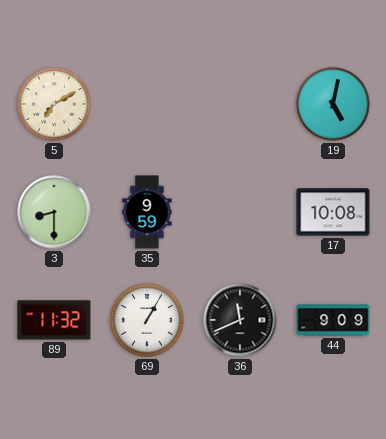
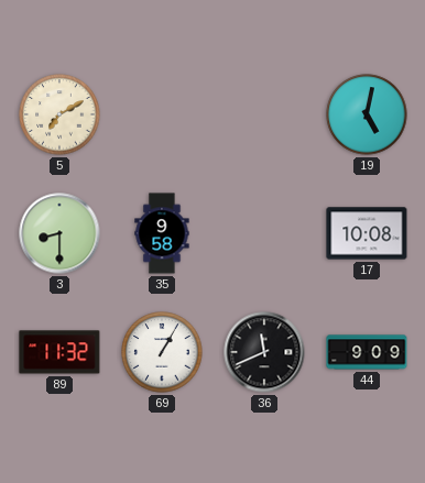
35: 9:59 -> 9:58
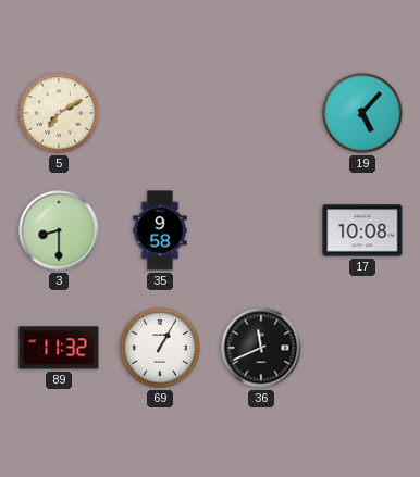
19: 5:02 -> 5:07
44: 9:09 -> none
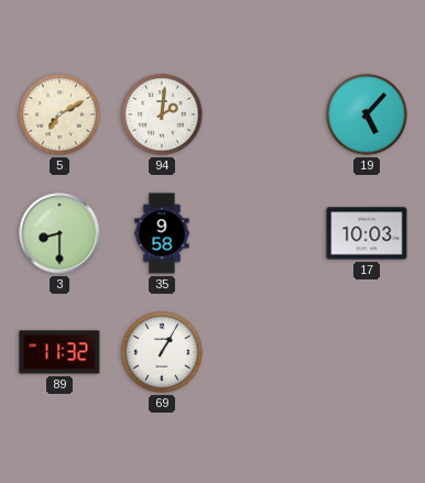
94: none -> 2:01
17: 10:08 -> 10:03
36: 11:41 -> none
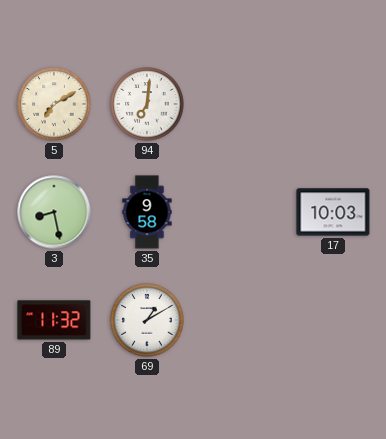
94: 2:01 -> 7:01
19: 5:07 -> none
3: 8:30 -> 8:28
69: 1:05 -> 1:10
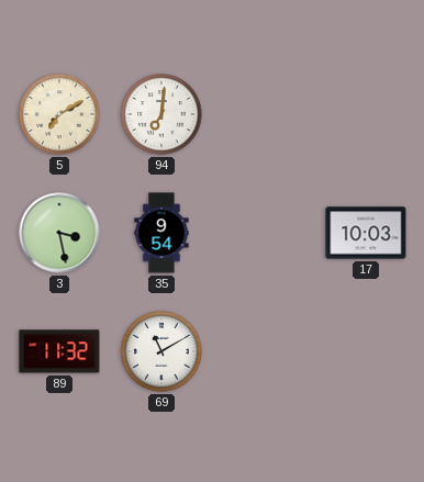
3: 8:28 -> 3:28
35: 9:58 -> 9:54
69: 1:10 -> 11:10
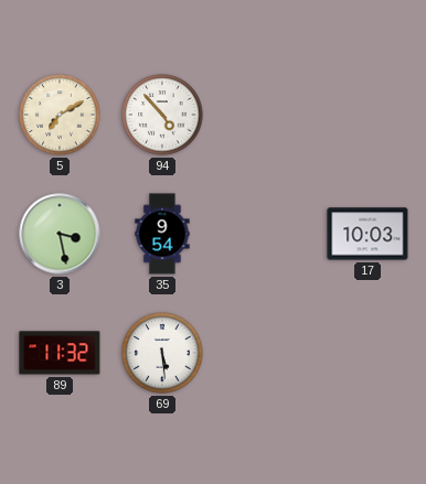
94: 7:01 -> 4:53
69: 11:10 -> 5:29
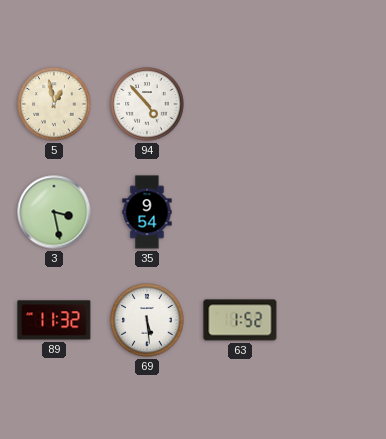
5: 7:10 -> 12:58
17: 10:03 -> none
63: none -> 1:52
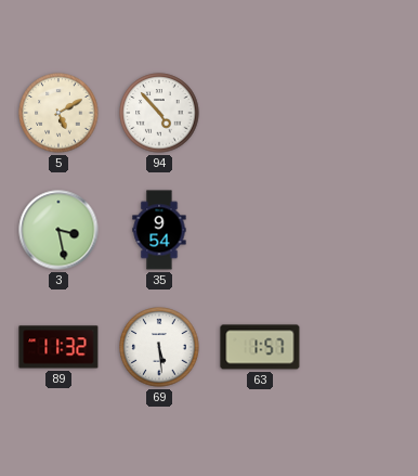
5: 12:58 -> 5:10
63: 1:52 -> 1:57
